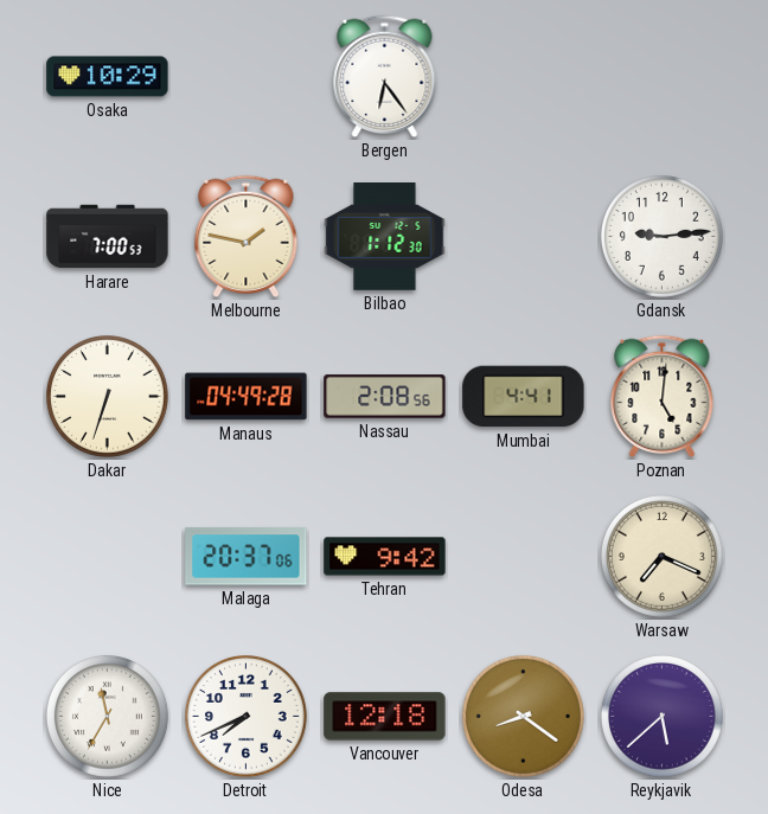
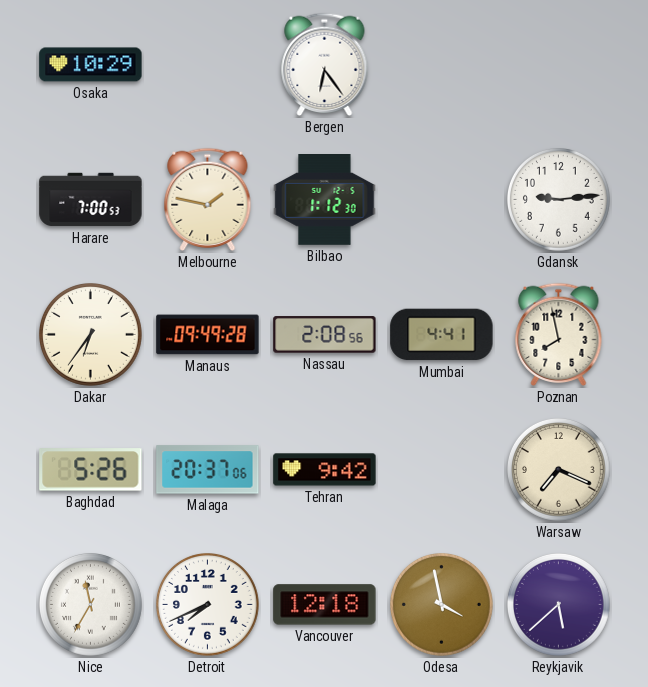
Dakar: 6:33 -> 6:36
Manaus: 04:49 -> 09:49
Poznan: 5:01 -> 7:58
Baghdad: none -> 5:26
Odesa: 8:21 -> 3:58
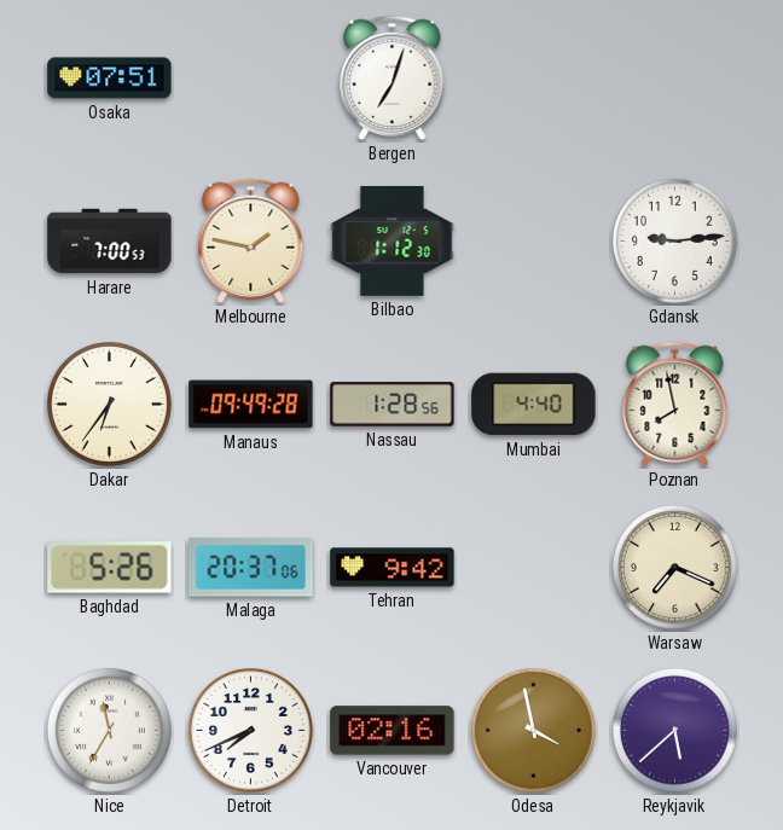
Osaka: 10:29 -> 07:51
Bergen: 6:24 -> 7:03
Nassau: 2:08 -> 1:28
Mumbai: 4:41 -> 4:40
Vancouver: 12:18 -> 02:16
